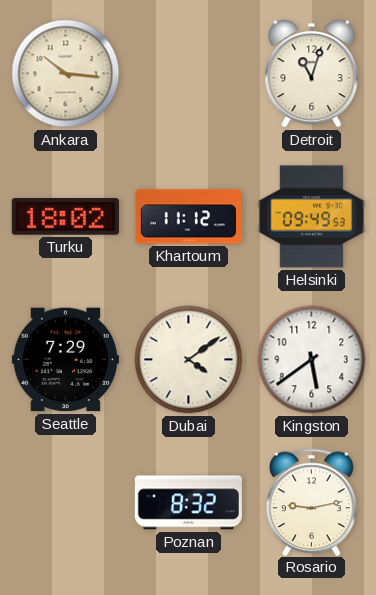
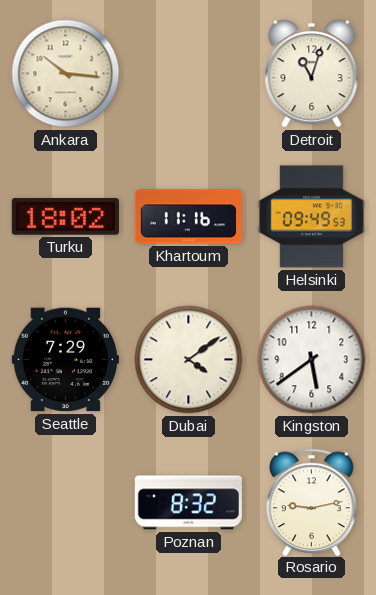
Khartoum: 11:12 -> 11:16
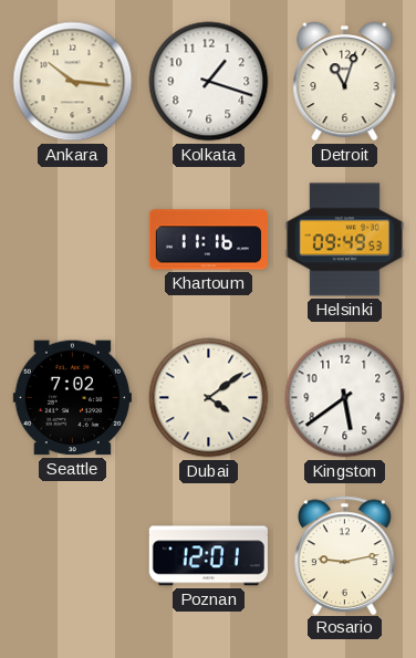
Kolkata: none -> 1:18
Turku: 18:02 -> none
Seattle: 7:29 -> 7:02
Poznan: 8:32 -> 12:01
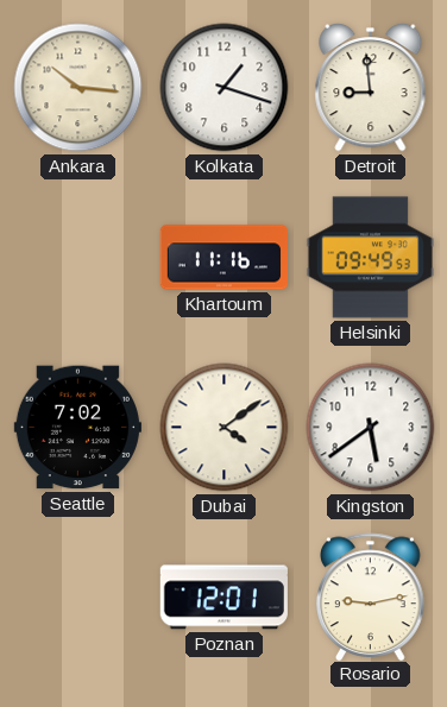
Detroit: 11:03 -> 8:59
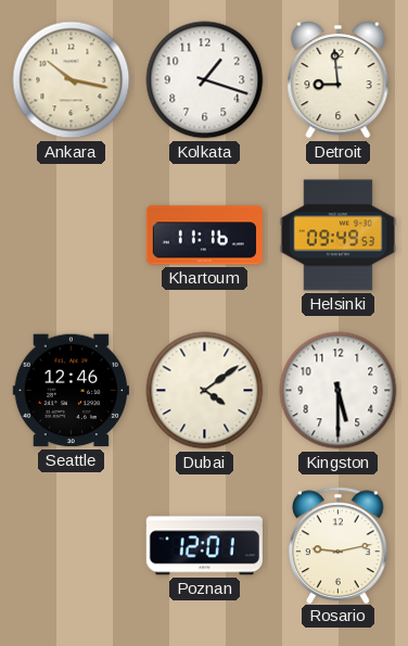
Ankara: 10:16 -> 10:17
Seattle: 7:02 -> 12:46
Kingston: 5:39 -> 5:30
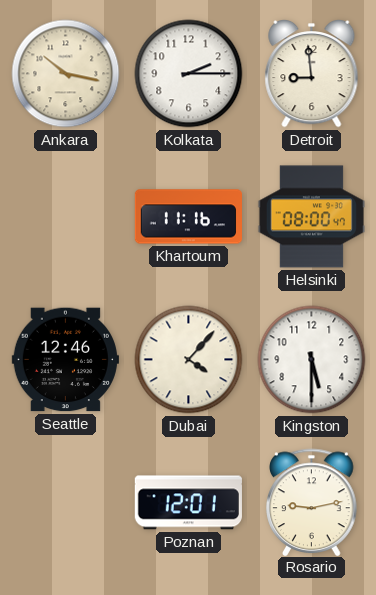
Kolkata: 1:18 -> 2:15
Helsinki: 09:49 -> 08:00
Dubai: 4:09 -> 4:07
